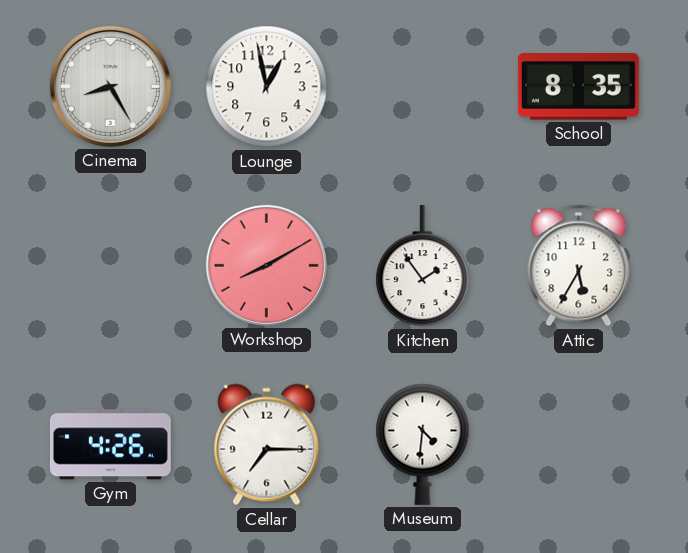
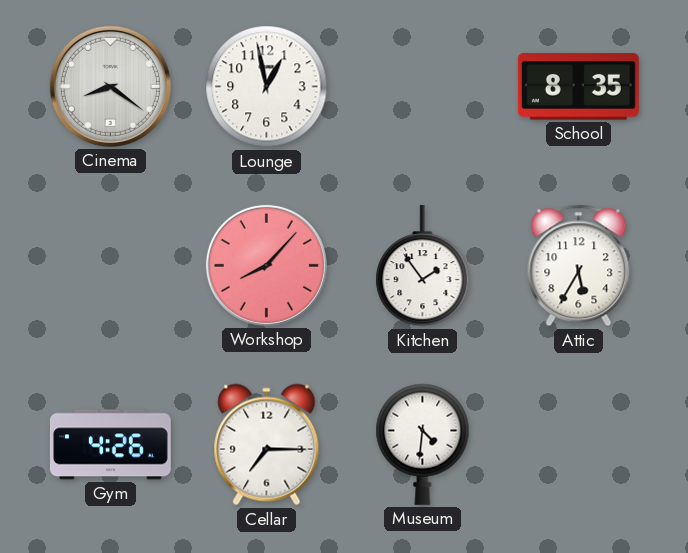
Cinema: 8:25 -> 8:21
Workshop: 8:10 -> 8:07
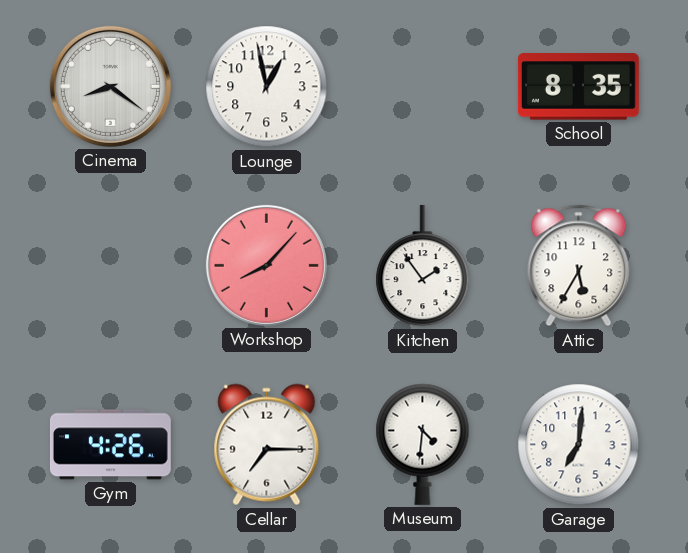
Garage: none -> 7:01
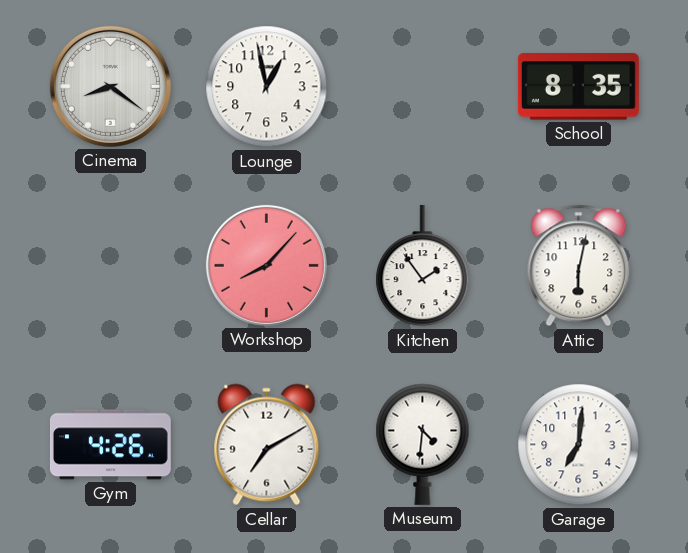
Attic: 5:35 -> 6:02
Cellar: 7:15 -> 7:10
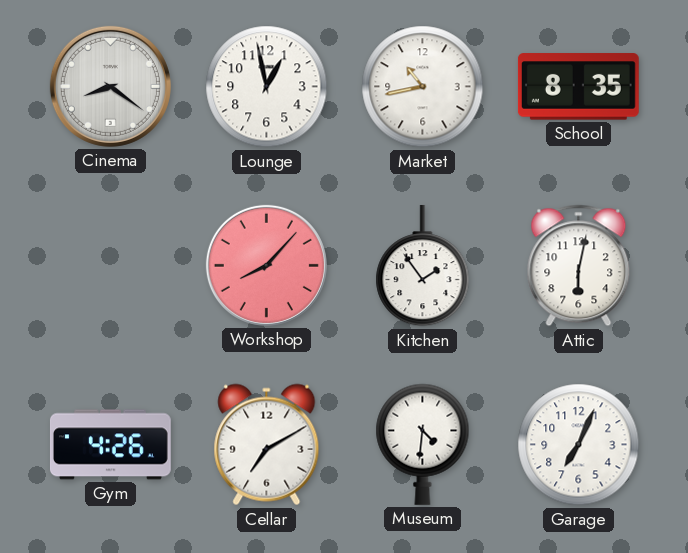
Market: none -> 10:43
Garage: 7:01 -> 7:04
